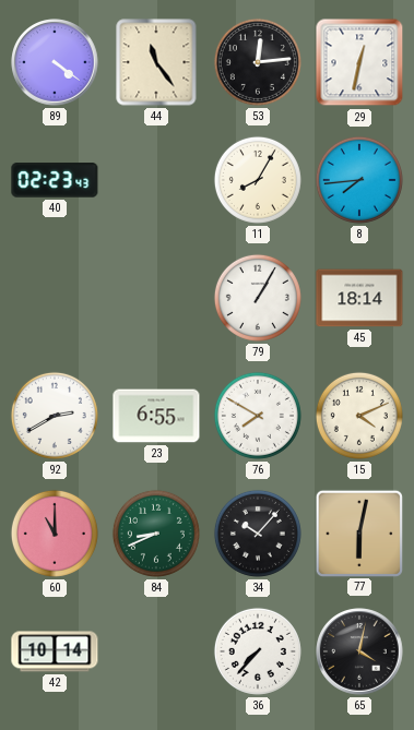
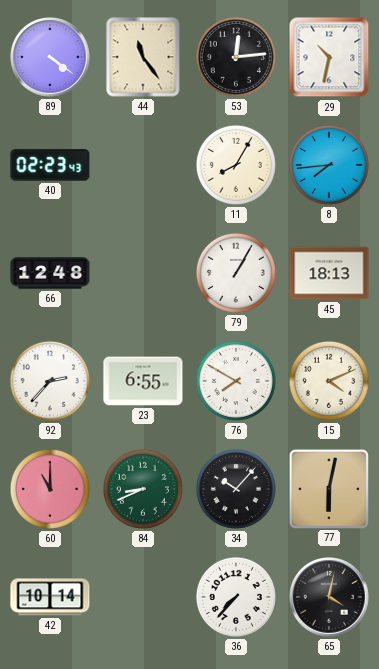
29: 12:32 -> 10:32
66: none -> 12:48
45: 18:14 -> 18:13
92: 2:40 -> 2:37
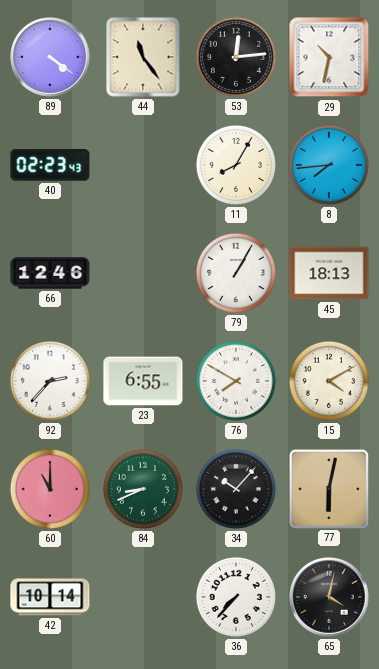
66: 12:48 -> 12:46
15: 4:11 -> 4:10
